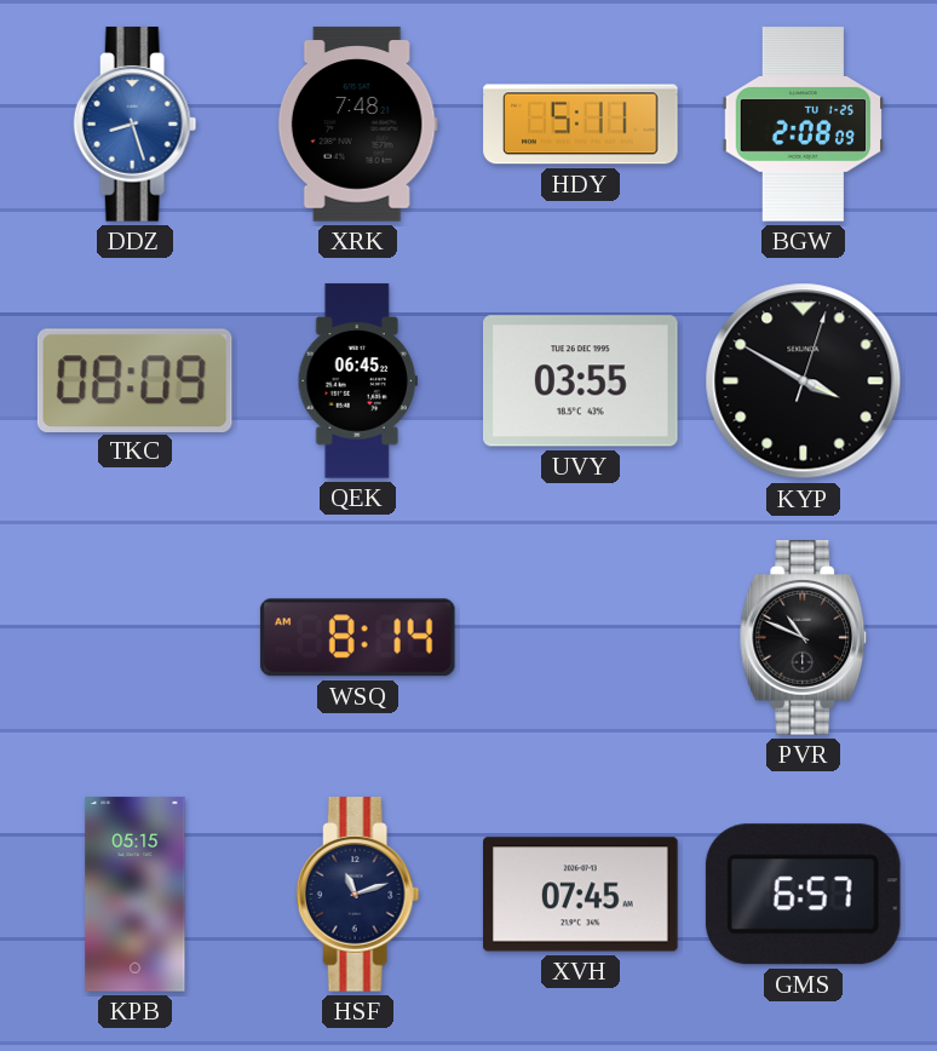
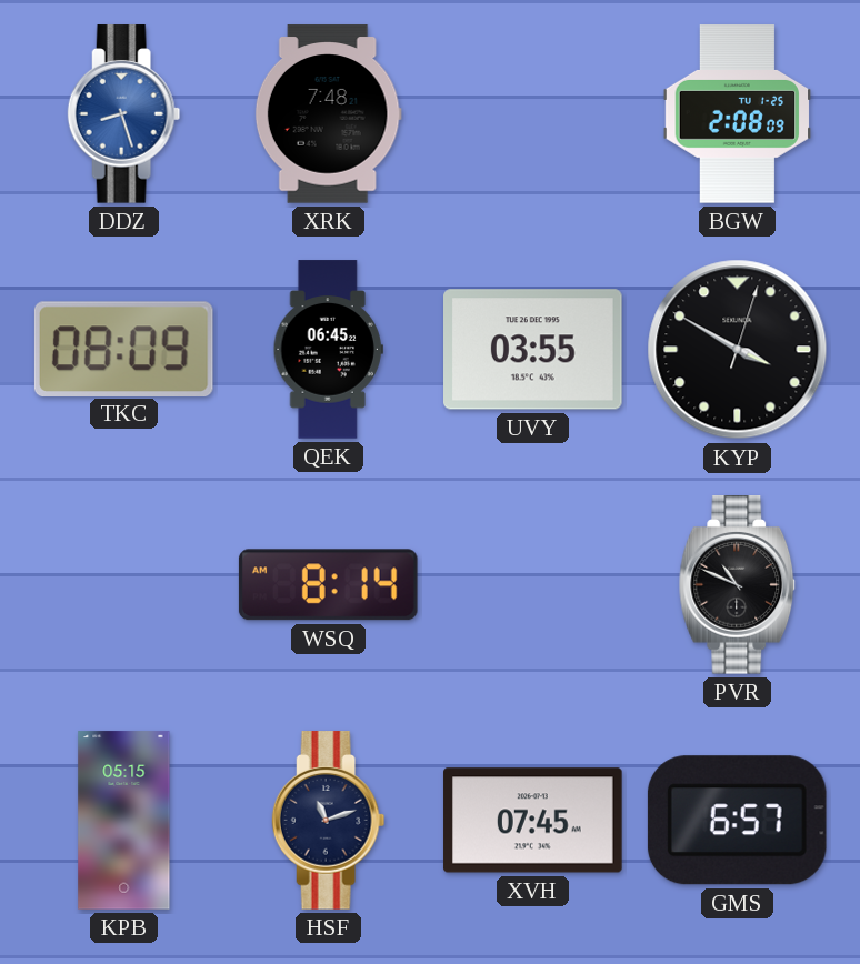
HDY: 5:11 -> none
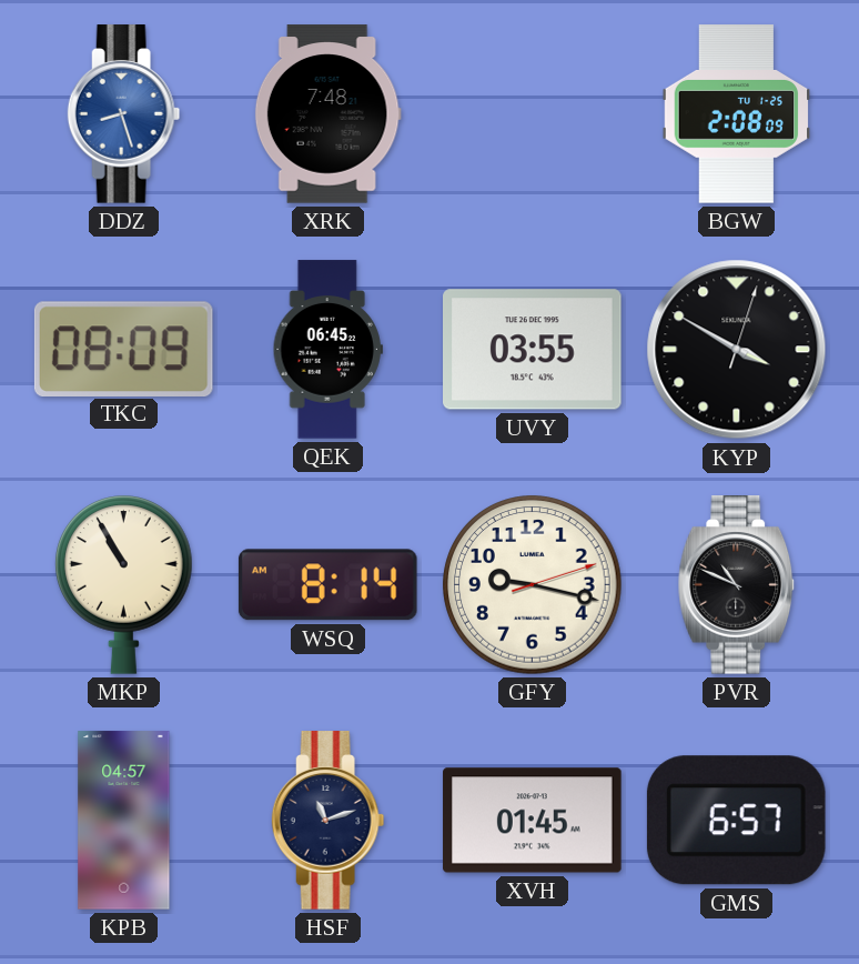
MKP: none -> 10:55
GFY: none -> 9:17
KPB: 05:15 -> 04:57
XVH: 07:45 -> 01:45
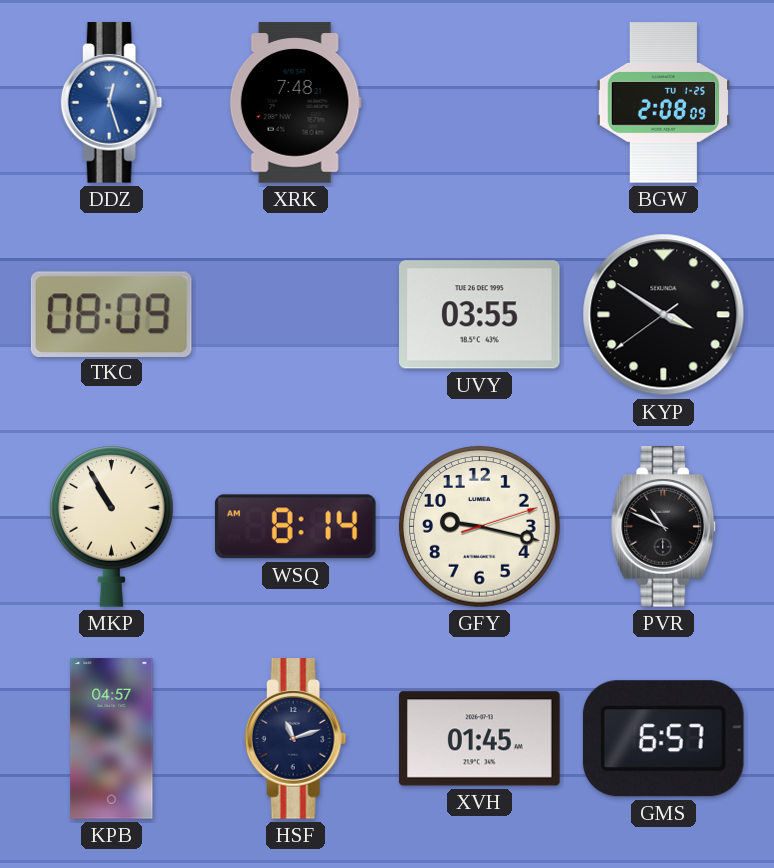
DDZ: 8:27 -> 12:27
QEK: 06:45 -> none
KYP: 3:50:03 -> 3:50:39
